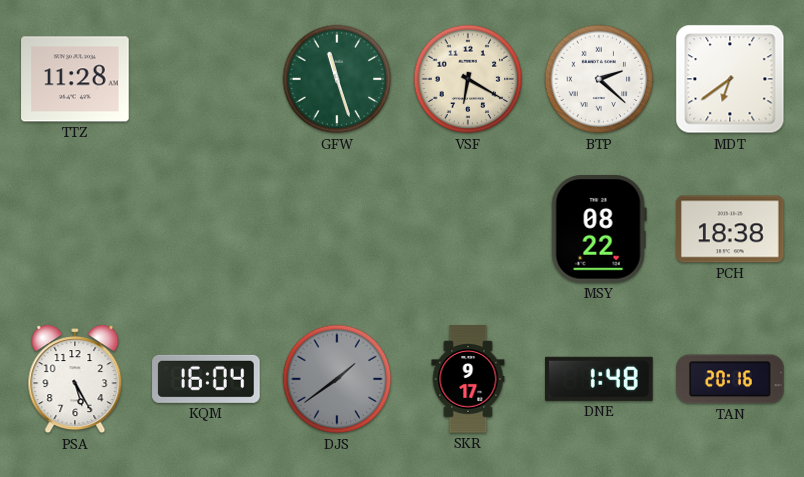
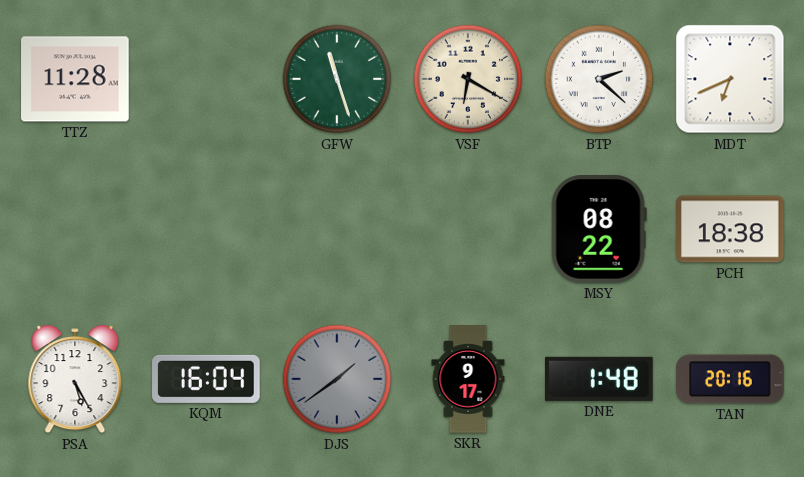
MDT: 6:39 -> 6:41
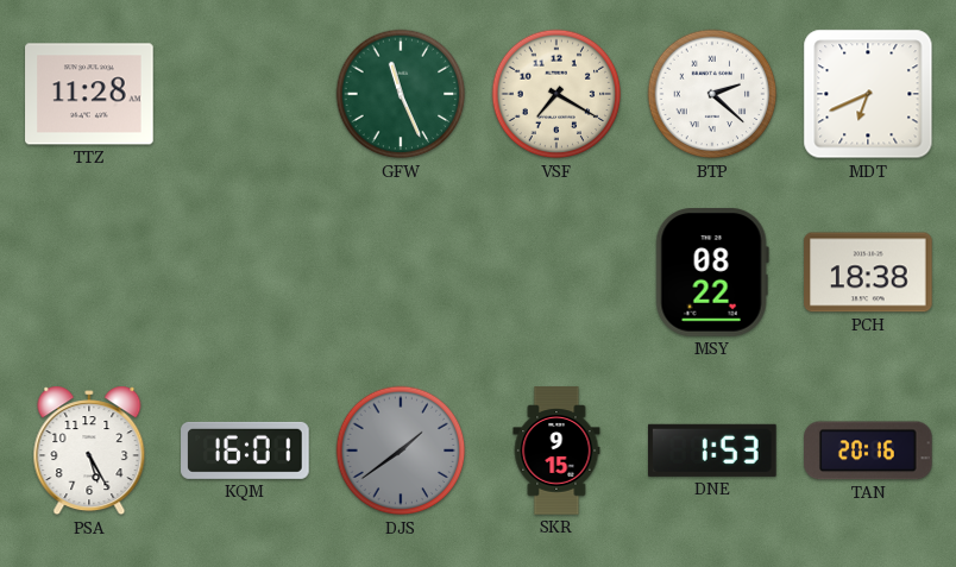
GFW: 11:27 -> 11:26
VSF: 6:20 -> 7:20
KQM: 16:04 -> 16:01
SKR: 9:17 -> 9:15
DNE: 1:48 -> 1:53
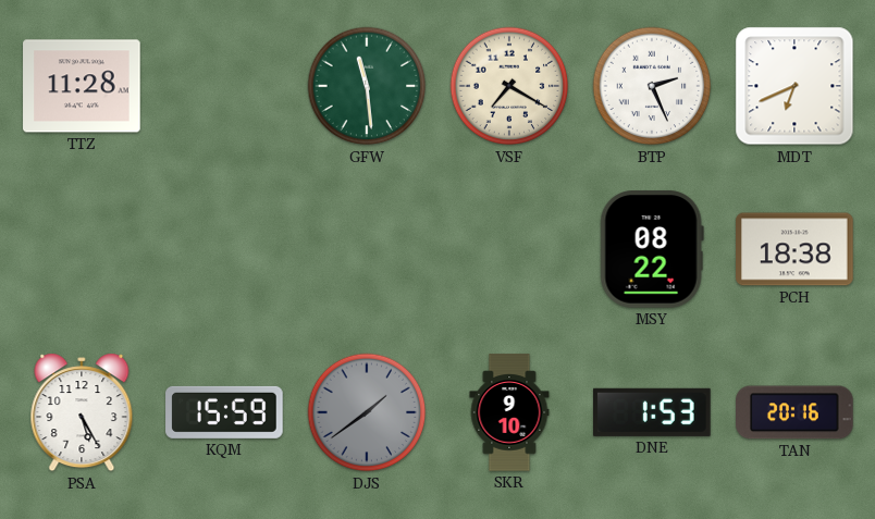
GFW: 11:26 -> 11:29
BTP: 2:22 -> 2:26
KQM: 16:01 -> 15:59
SKR: 9:15 -> 9:10
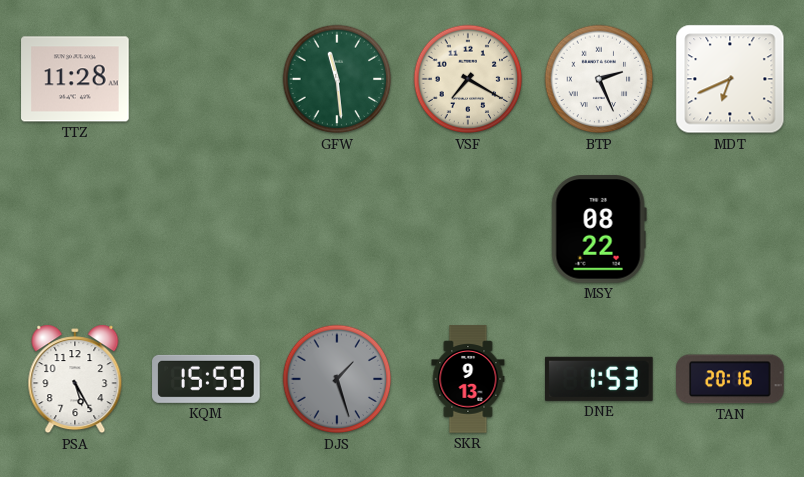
PCH: 18:38 -> none
DJS: 1:39 -> 1:27
SKR: 9:10 -> 9:13
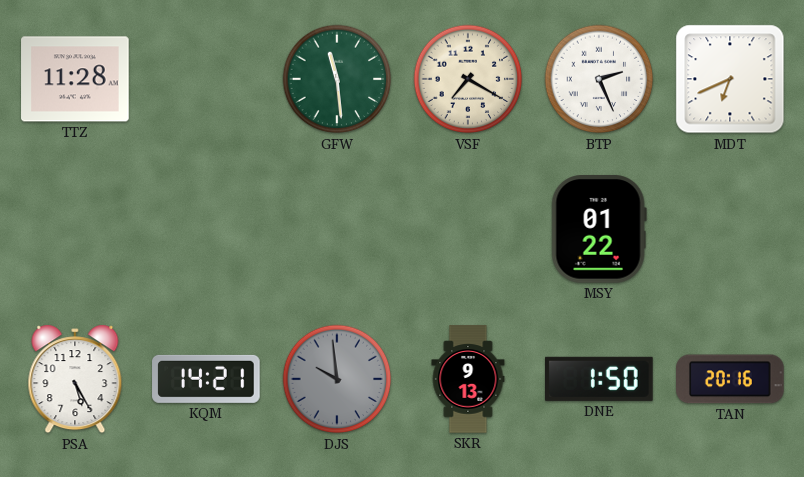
MSY: 08:22 -> 01:22
KQM: 15:59 -> 14:21
DJS: 1:27 -> 9:59
DNE: 1:53 -> 1:50
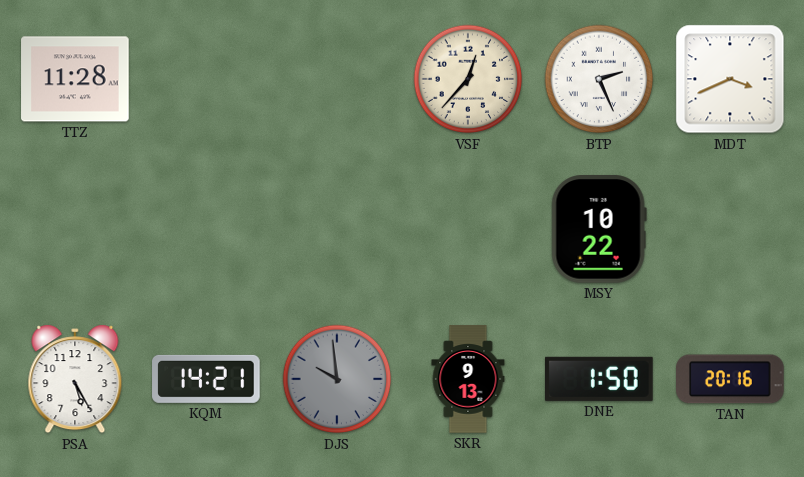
GFW: 11:29 -> none
VSF: 7:20 -> 12:37
MDT: 6:41 -> 3:41
MSY: 01:22 -> 10:22
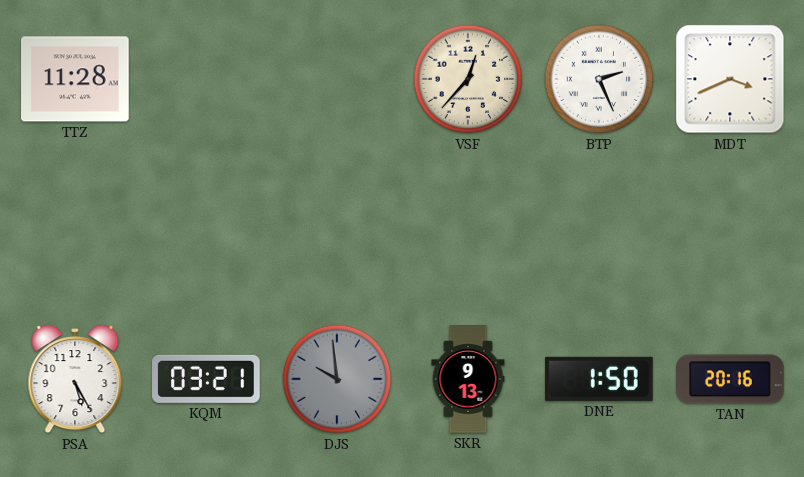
MSY: 10:22 -> none
KQM: 14:21 -> 03:21
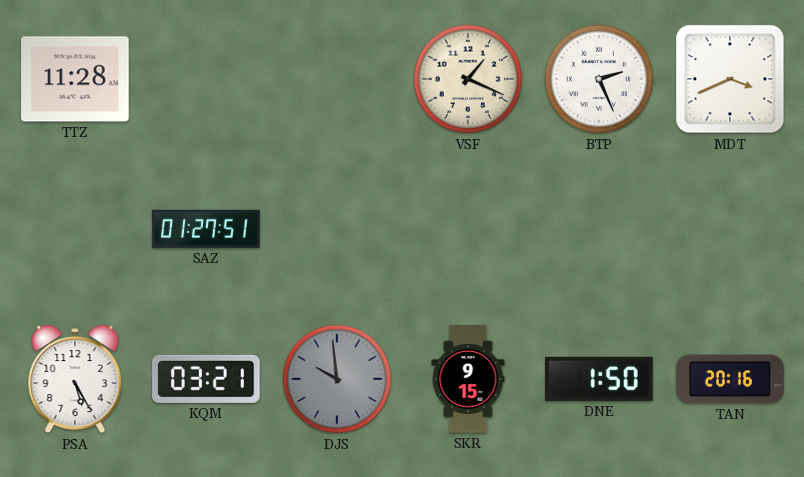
VSF: 12:37 -> 1:19
SAZ: none -> 01:27
SKR: 9:13 -> 9:15
